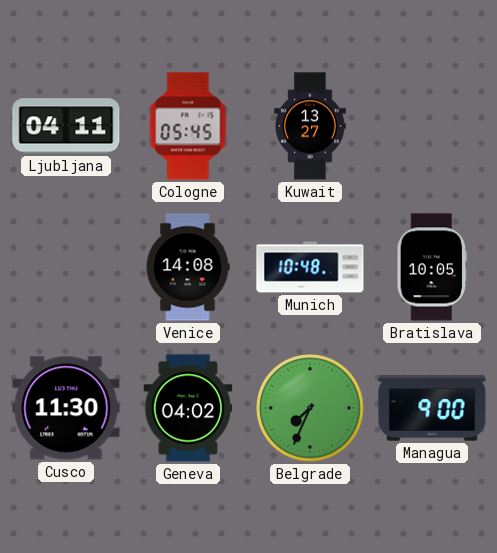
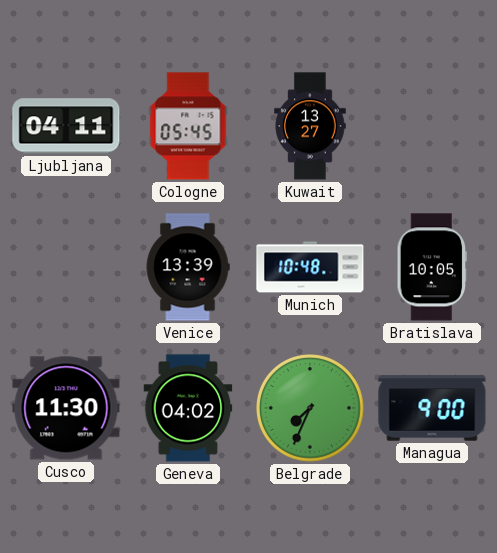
Venice: 14:08 -> 13:39
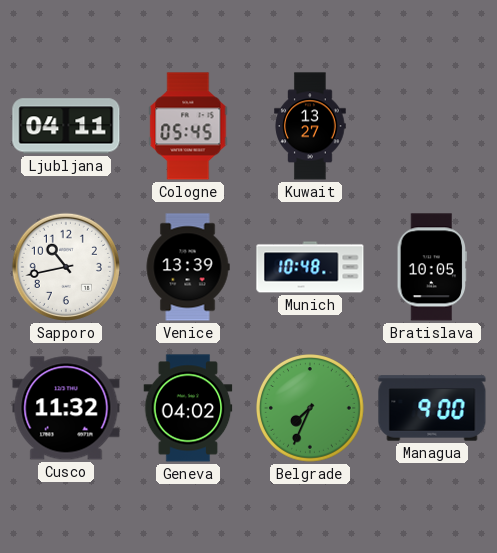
Sapporo: none -> 10:43
Cusco: 11:30 -> 11:32
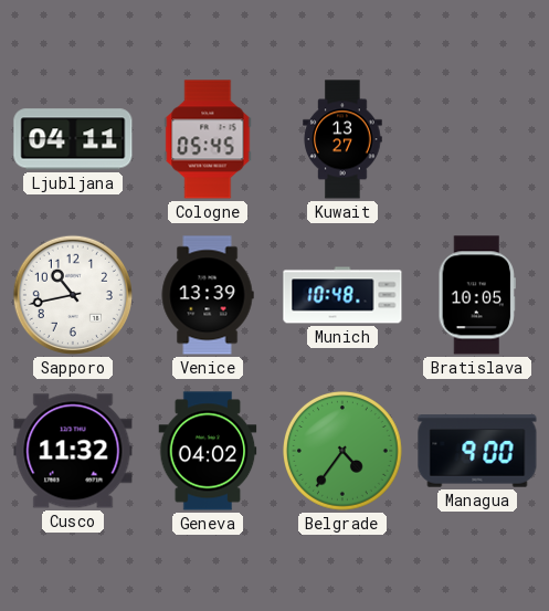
Belgrade: 7:34 -> 4:36
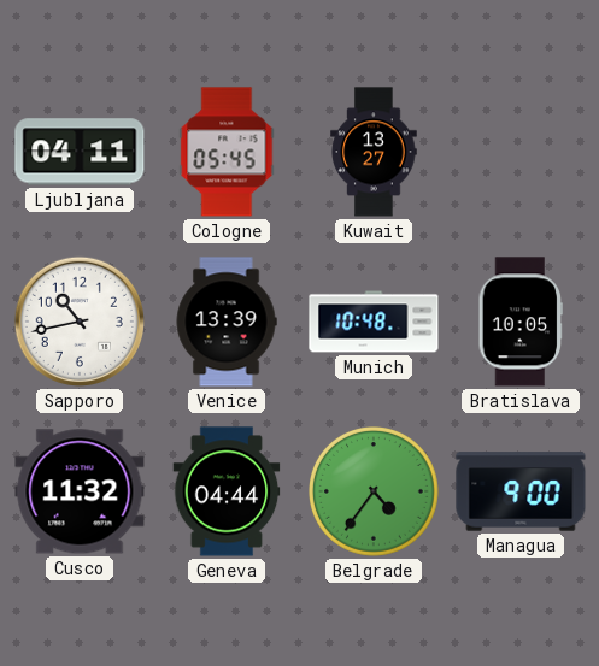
Geneva: 04:02 -> 04:44
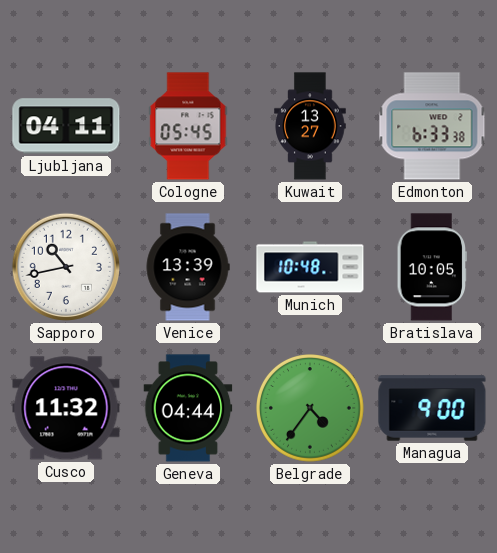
Edmonton: none -> 6:33
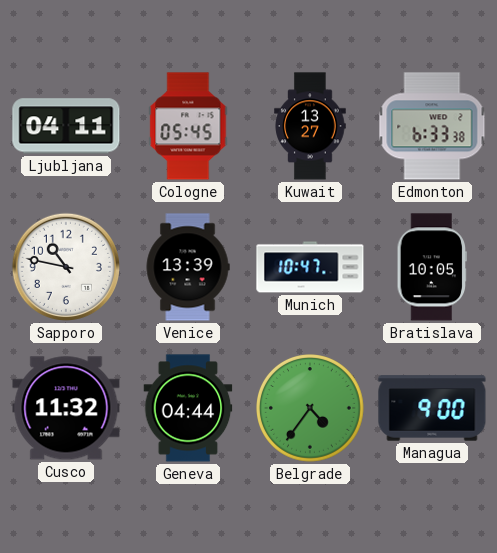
Sapporo: 10:43 -> 10:47
Munich: 10:48 -> 10:47
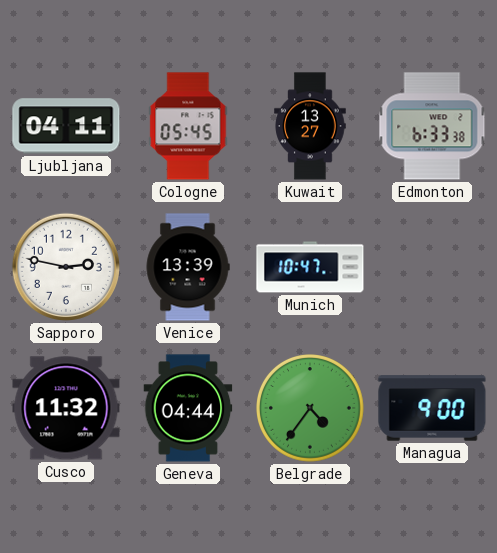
Sapporo: 10:47 -> 2:47
Bratislava: 10:05 -> none
